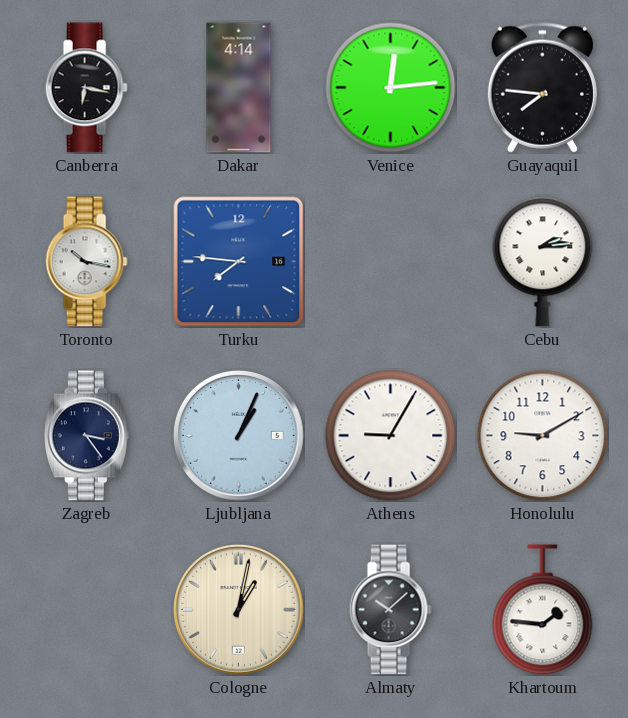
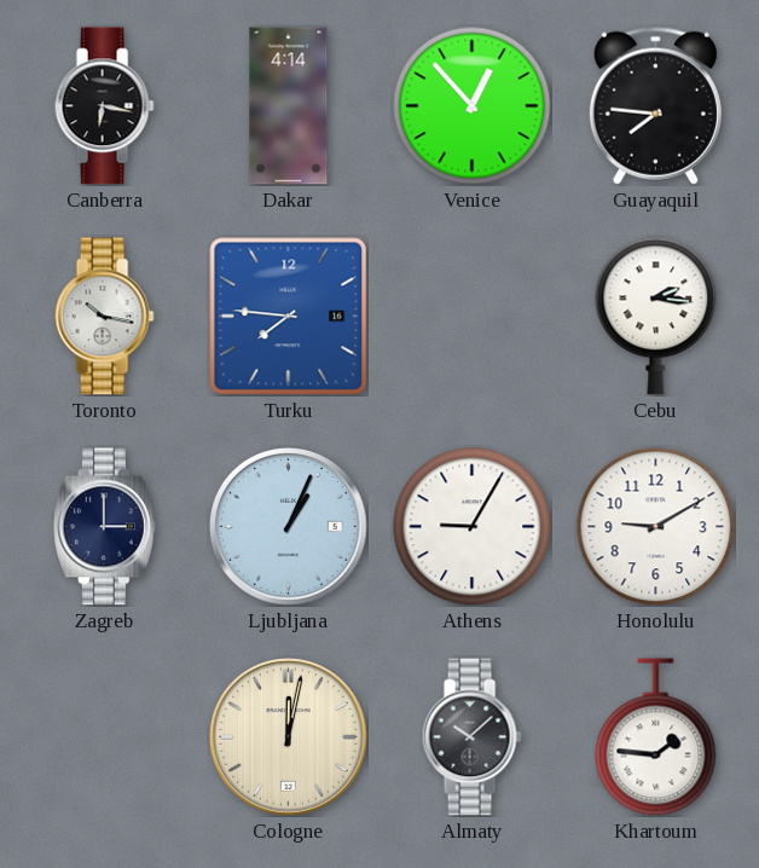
Venice: 12:14 -> 12:53
Cebu: 2:14 -> 2:16
Zagreb: 3:24 -> 3:00
Cologne: 1:02 -> 12:02
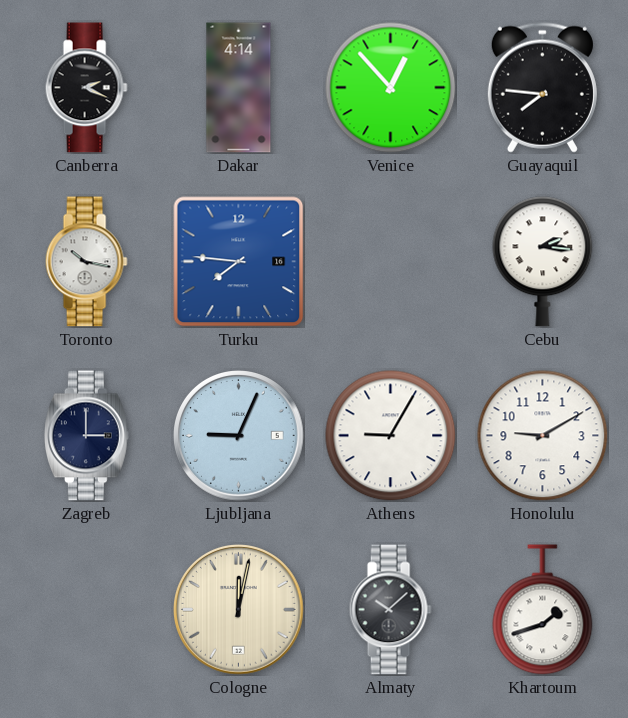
Canberra: 6:17 -> 2:19
Ljubljana: 1:04 -> 9:04
Khartoum: 1:46 -> 1:42
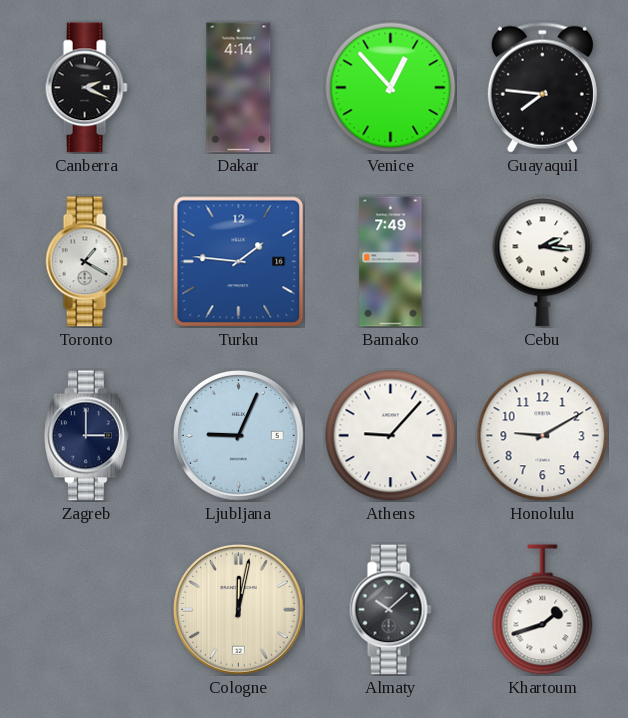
Toronto: 10:17 -> 1:20
Turku: 7:46 -> 1:46
Bamako: none -> 7:49
Athens: 9:05 -> 9:07
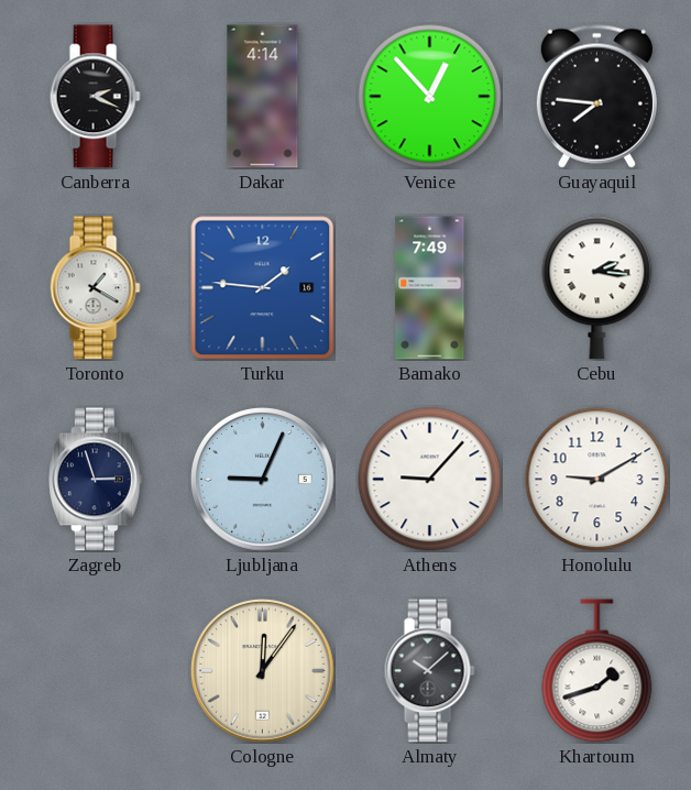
Zagreb: 3:00 -> 2:57
Cologne: 12:02 -> 12:06
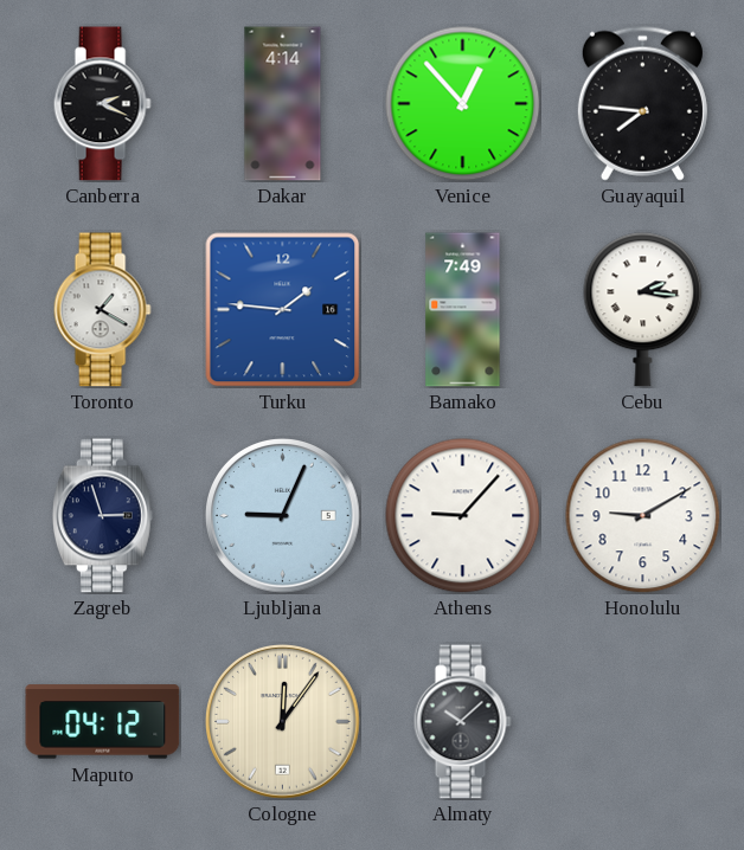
Maputo: none -> 04:12
Khartoum: 1:42 -> none
